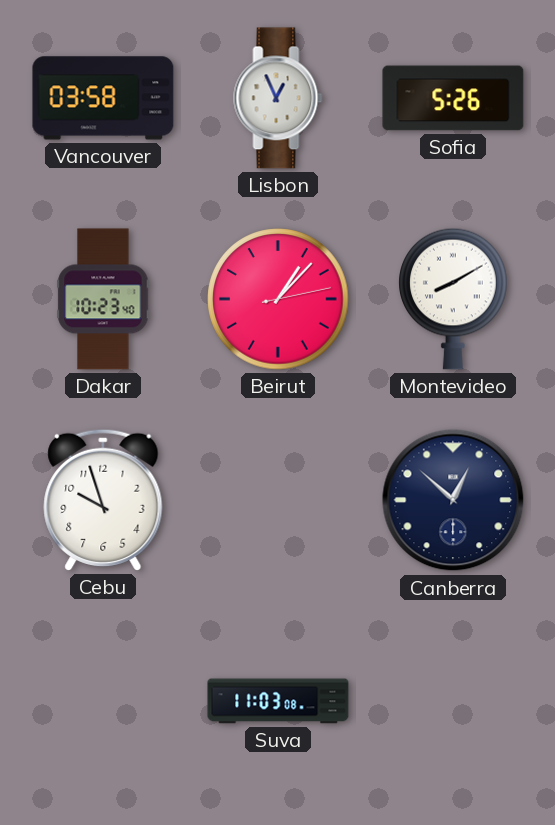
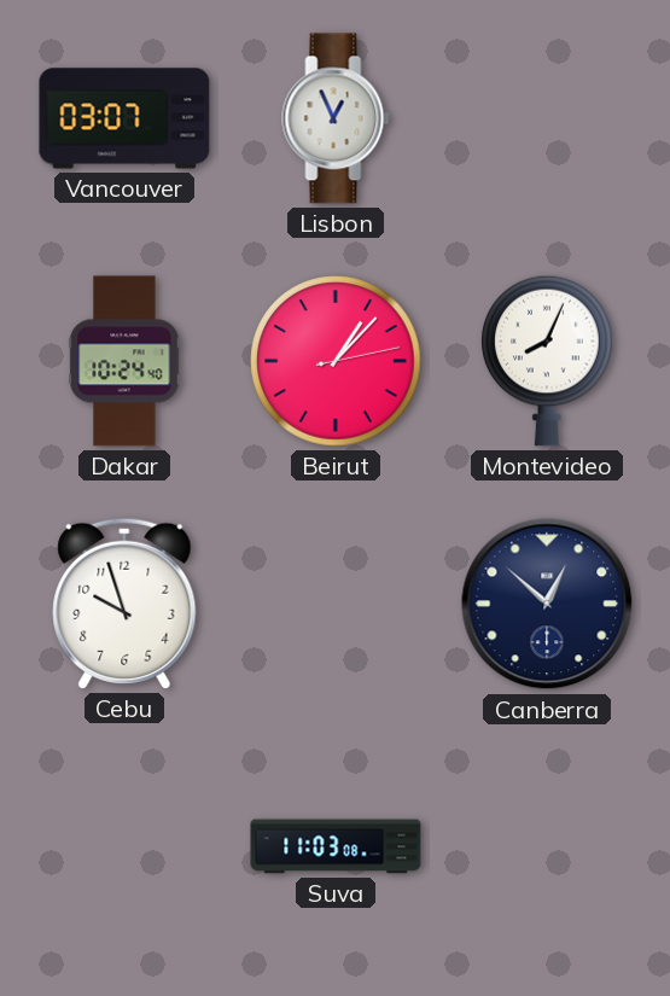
Vancouver: 03:58 -> 03:07
Sofia: 5:26 -> none
Dakar: 10:23 -> 10:24
Montevideo: 8:10 -> 8:04
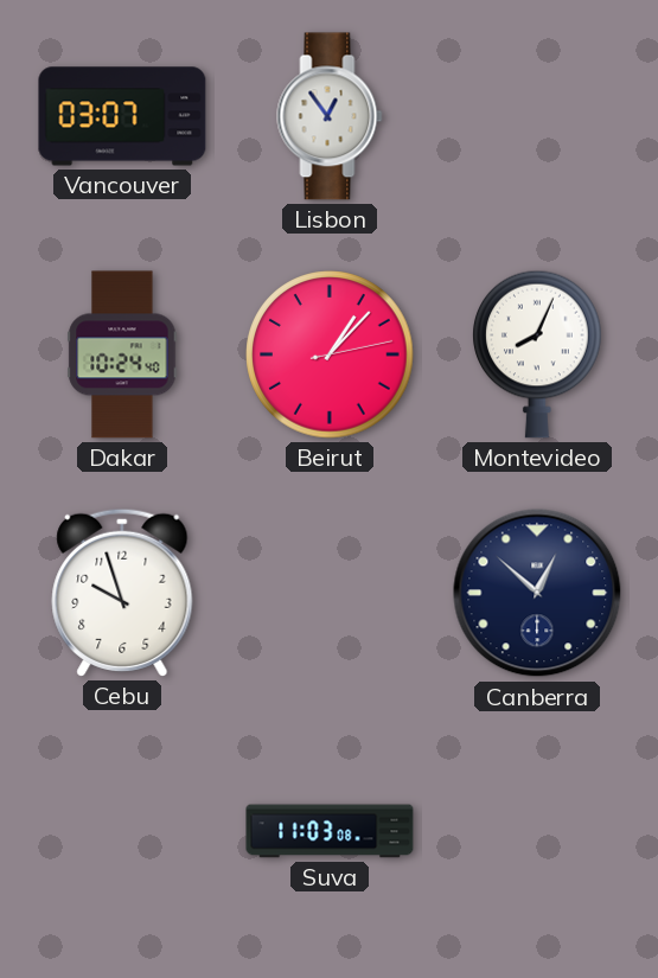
Lisbon: 12:56 -> 12:54
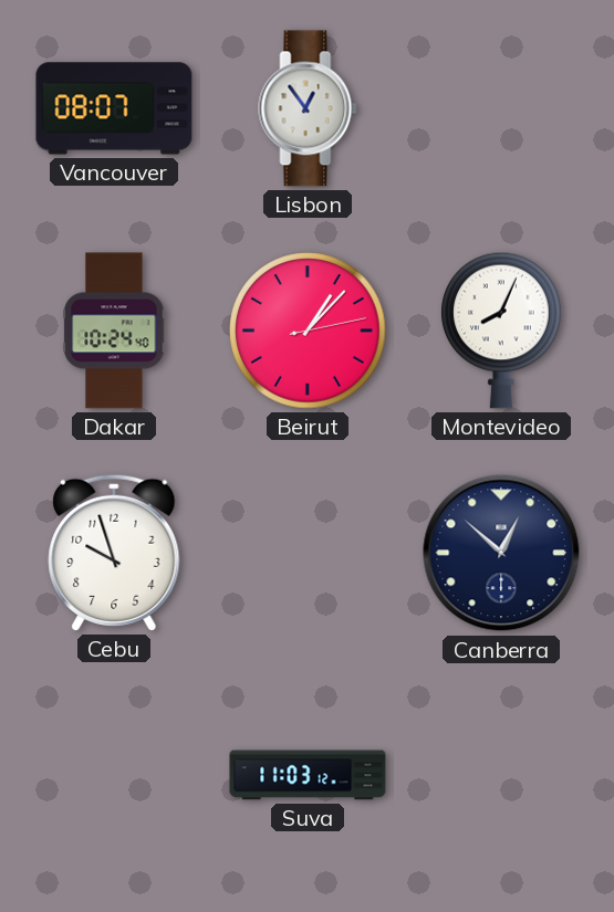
Vancouver: 03:07 -> 08:07
Suva: 11:03:08 -> 11:03:12
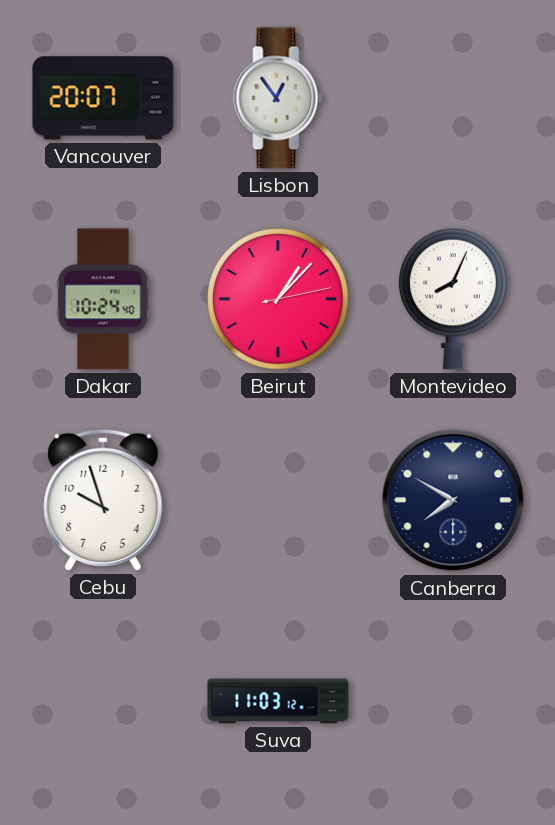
Vancouver: 08:07 -> 20:07
Canberra: 12:52 -> 7:50
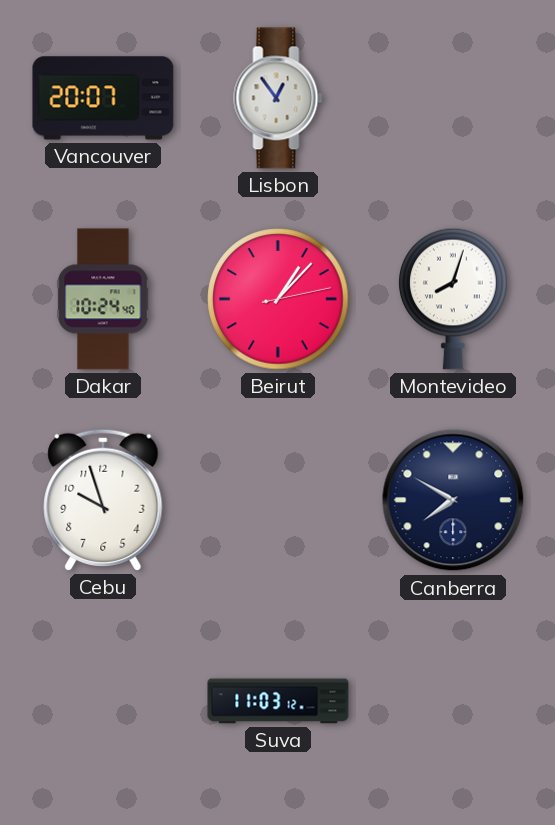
Montevideo: 8:04 -> 8:03
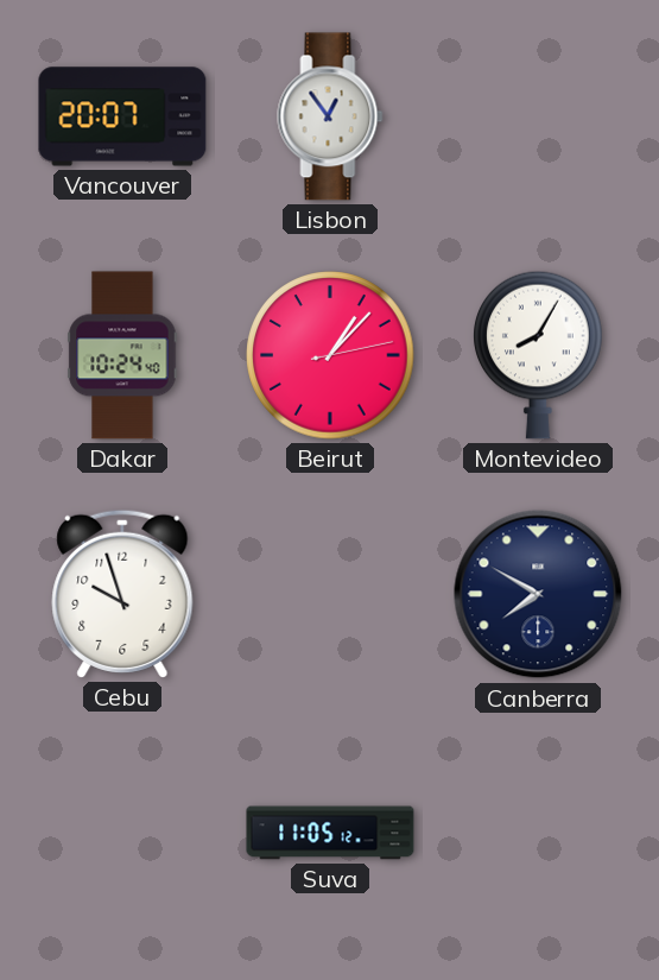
Montevideo: 8:03 -> 8:05
Suva: 11:03 -> 11:05
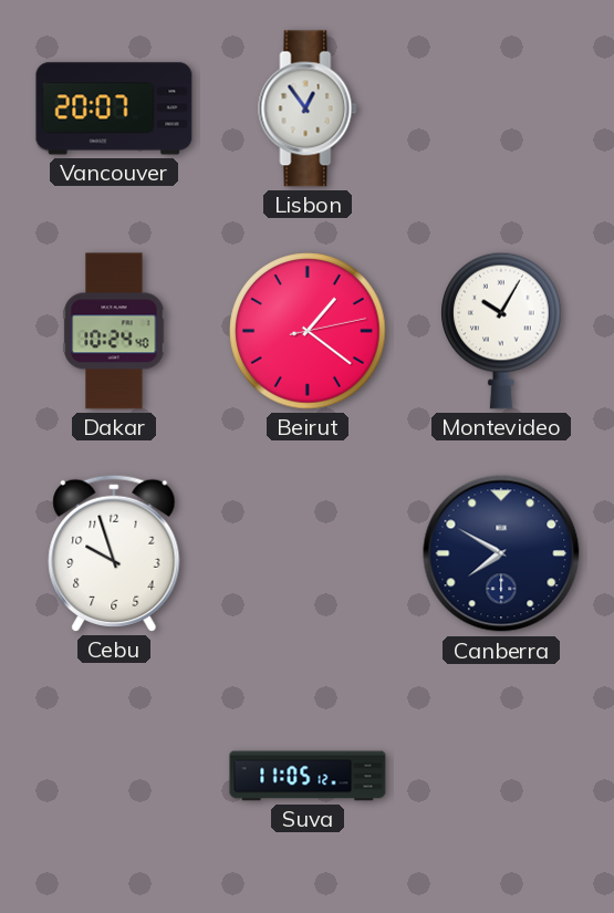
Beirut: 1:07 -> 1:21
Montevideo: 8:05 -> 10:05
